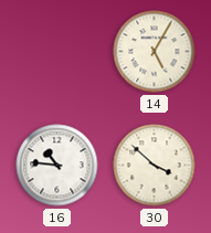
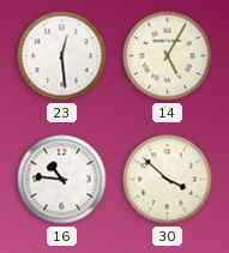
23: none -> 12:29
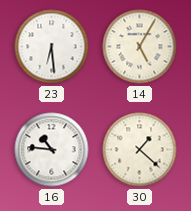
23: 12:29 -> 6:29
30: 3:52 -> 1:22
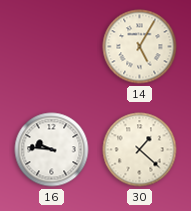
23: 6:29 -> none
16: 10:46 -> 9:46
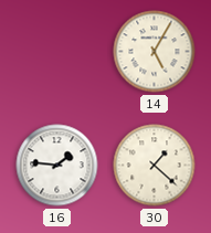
16: 9:46 -> 1:46
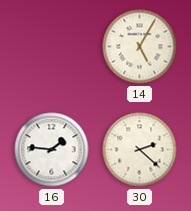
30: 1:22 -> 2:22
